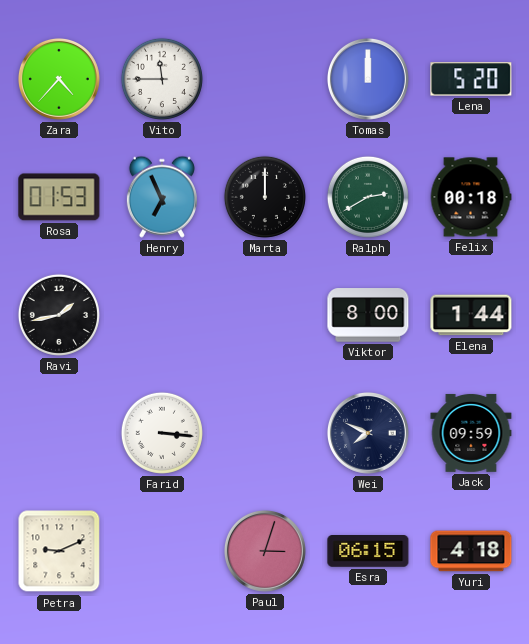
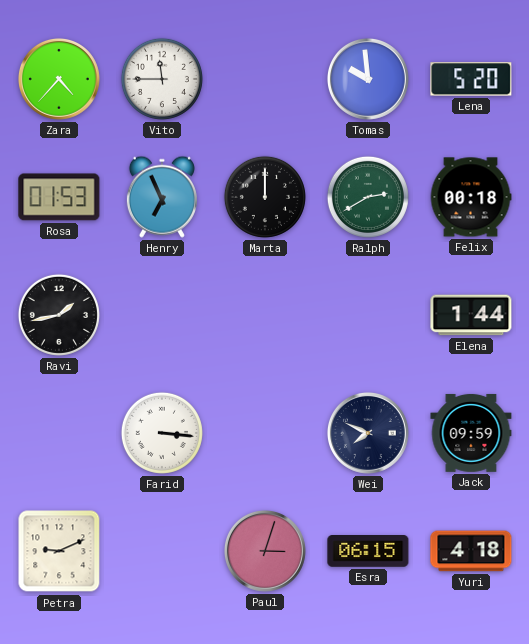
Tomas: 12:00 -> 9:59
Viktor: 8:00 -> none
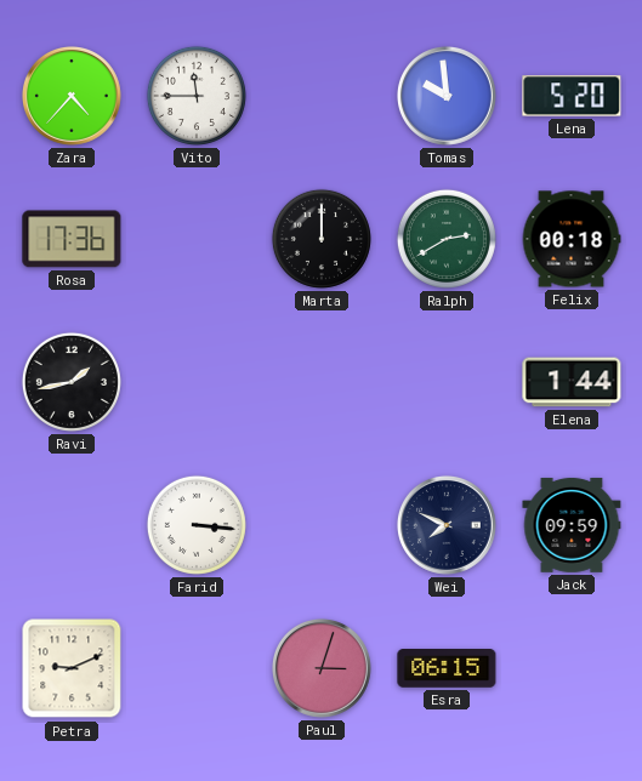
Rosa: 01:53 -> 17:36
Henry: 6:56 -> none
Yuri: 4:18 -> none
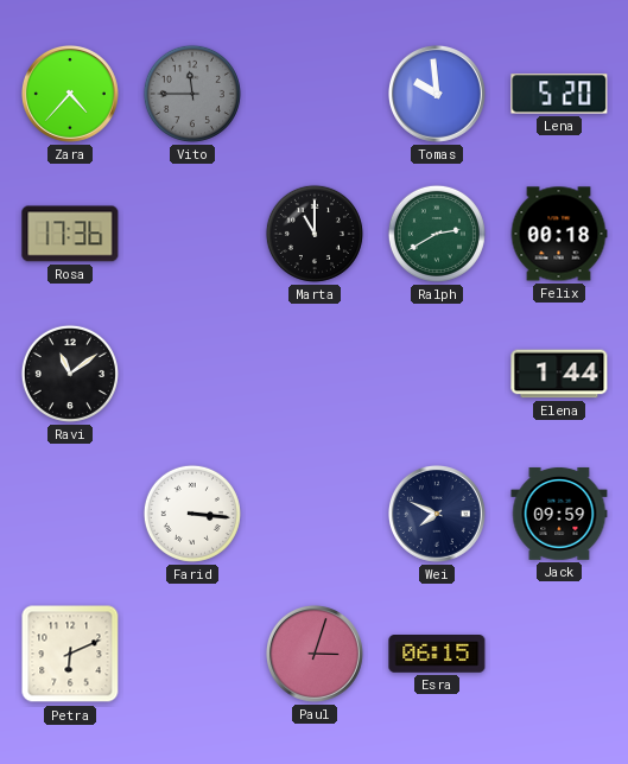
Vito dial: white -> grey
Marta: 12:00 -> 11:00
Ravi: 1:43 -> 11:09
Petra: 9:11 -> 6:11
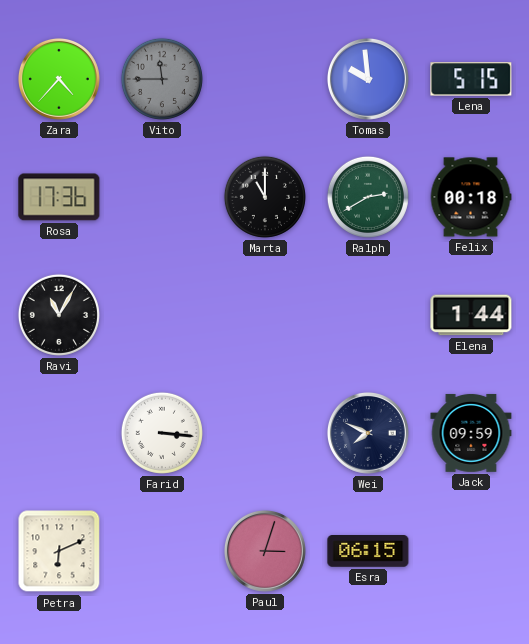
Lena: 5:20 -> 5:15
Ravi: 11:09 -> 11:05
